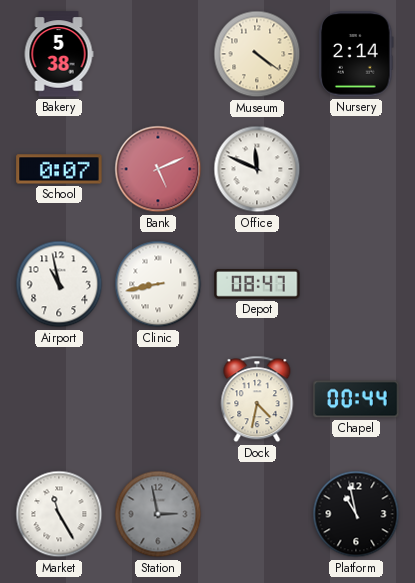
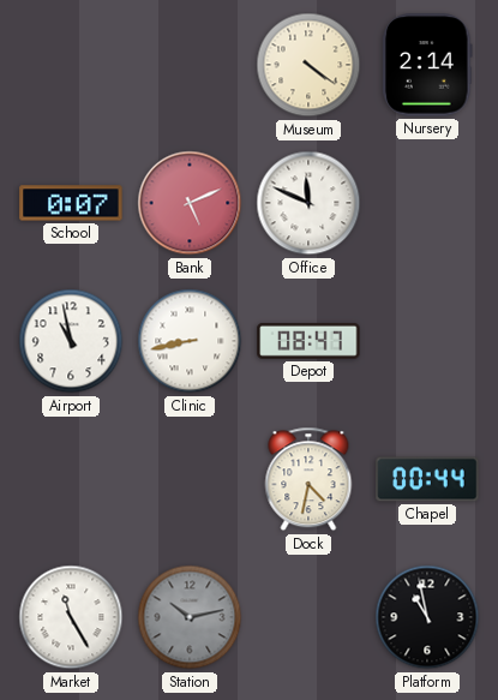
Bakery: 5:38 -> none
Station: 2:58 -> 10:13
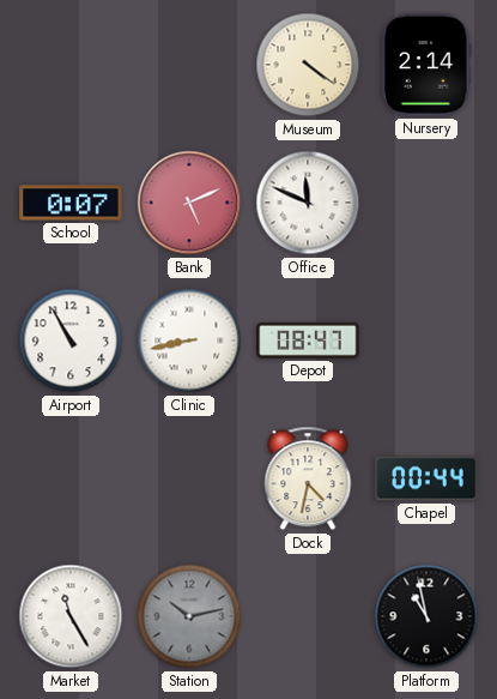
Airport: 10:58 -> 10:55
